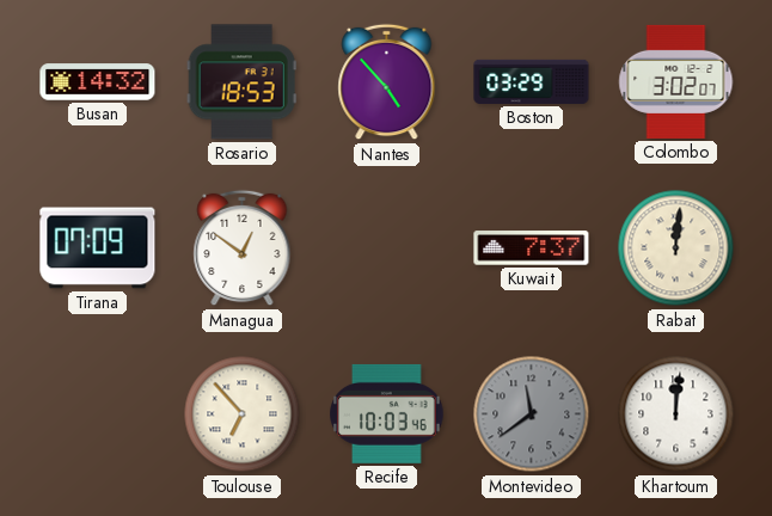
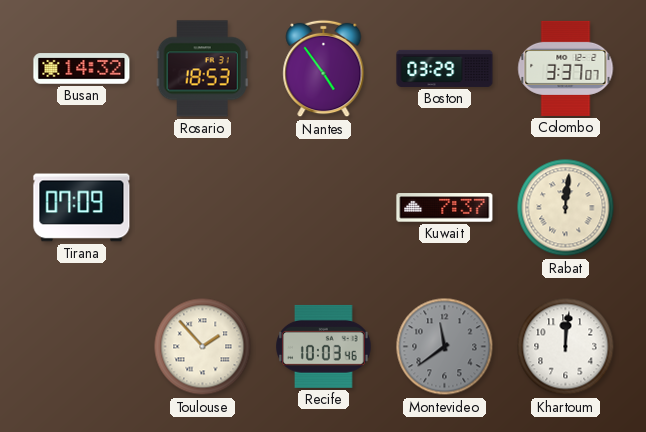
Nantes: 4:53 -> 4:54
Colombo: 3:02 -> 3:37
Managua: 12:51 -> none
Toulouse: 6:53 -> 1:53
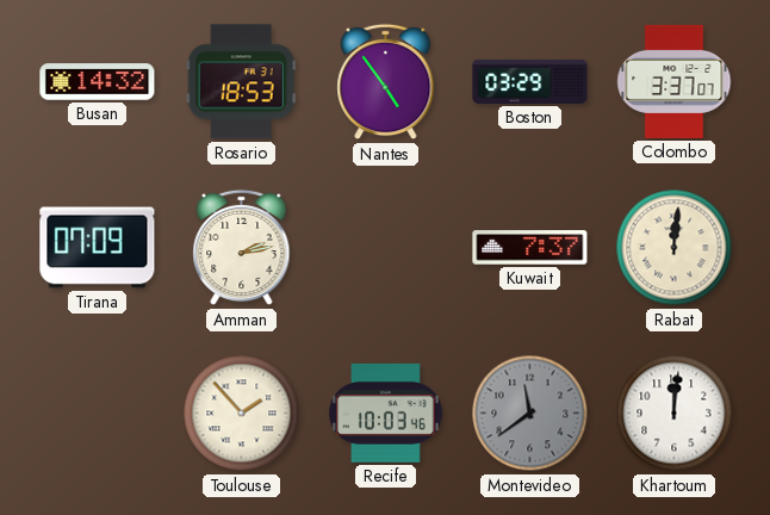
Amman: none -> 2:13
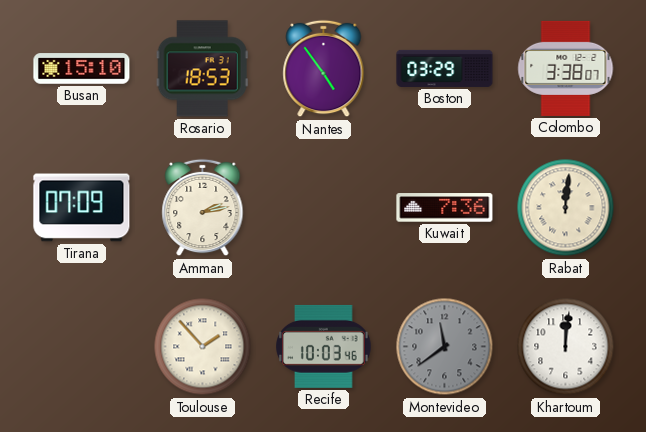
Busan: 14:32 -> 15:10
Colombo: 3:37 -> 3:38
Kuwait: 7:37 -> 7:36
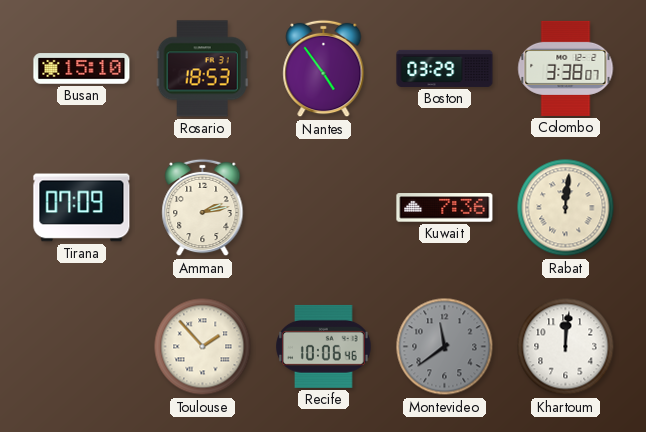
Recife: 10:03 -> 10:06
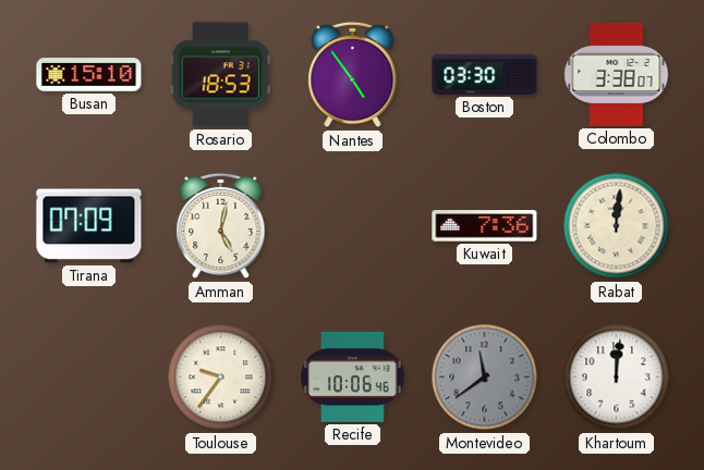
Boston: 03:29 -> 03:30
Amman: 2:13 -> 5:02
Toulouse: 1:53 -> 9:36
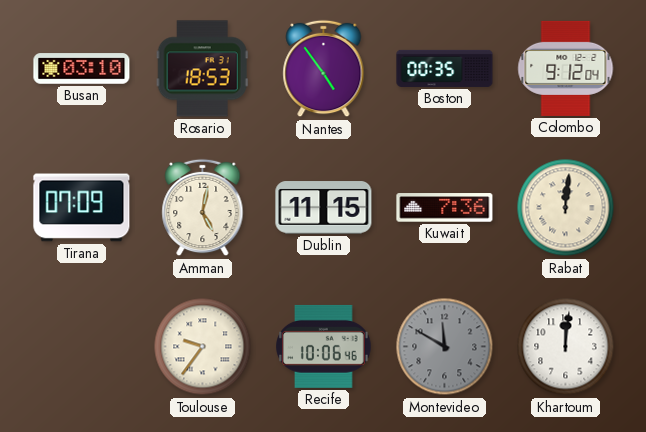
Busan: 15:10 -> 03:10
Boston: 03:30 -> 00:35
Colombo: 3:38 -> 9:12
Dublin: none -> 11:15
Montevideo: 11:39 -> 11:50
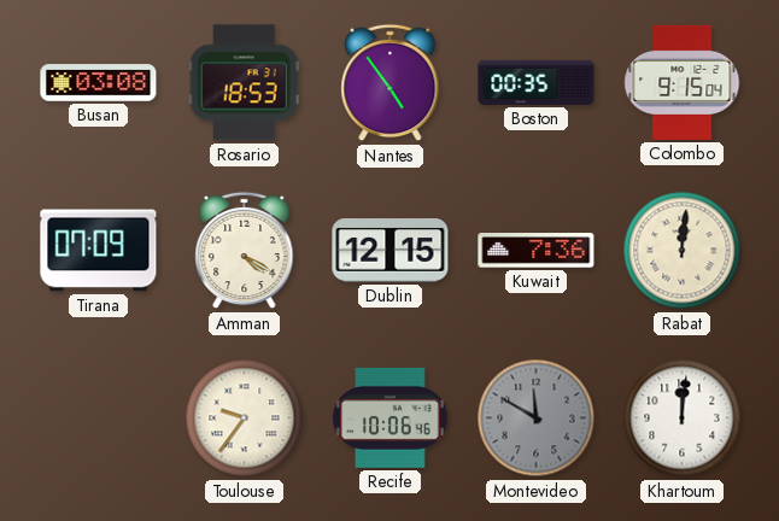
Busan: 03:10 -> 03:08
Colombo: 9:12 -> 9:15
Amman: 5:02 -> 4:20
Dublin: 11:15 -> 12:15
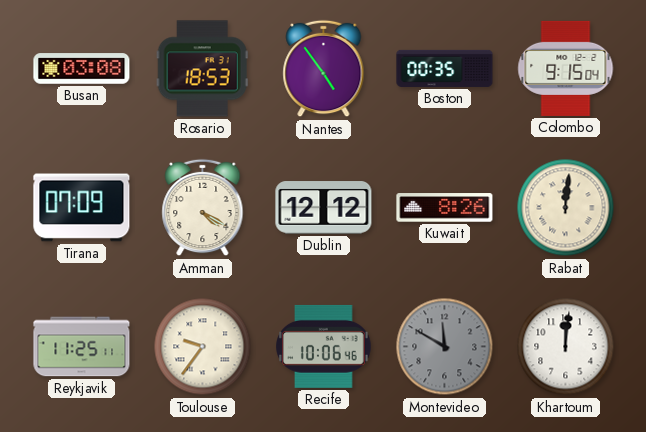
Dublin: 12:15 -> 12:12
Kuwait: 7:36 -> 8:26
Reykjavik: none -> 11:25
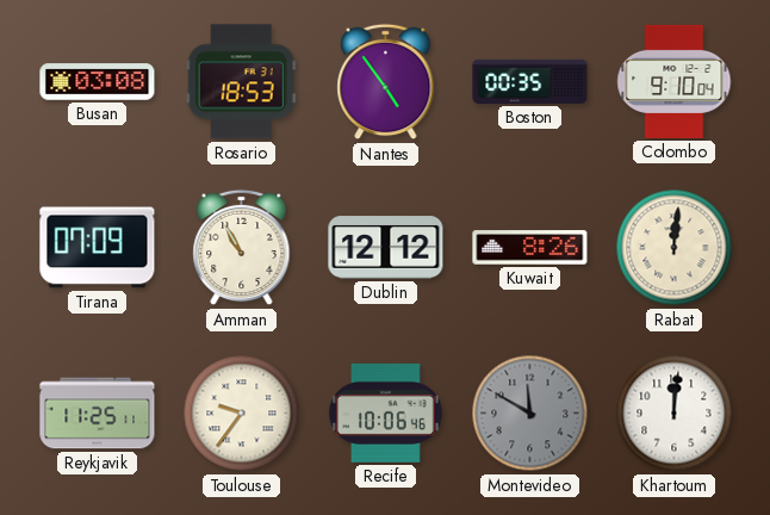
Colombo: 9:15 -> 9:10
Amman: 4:20 -> 10:55
